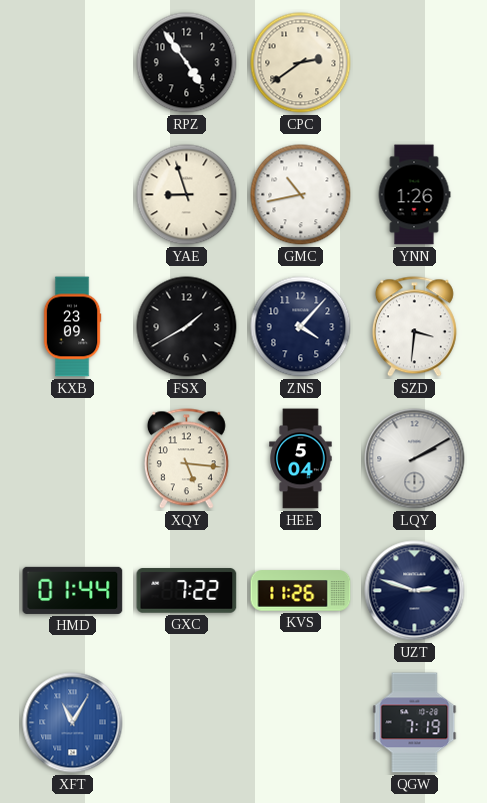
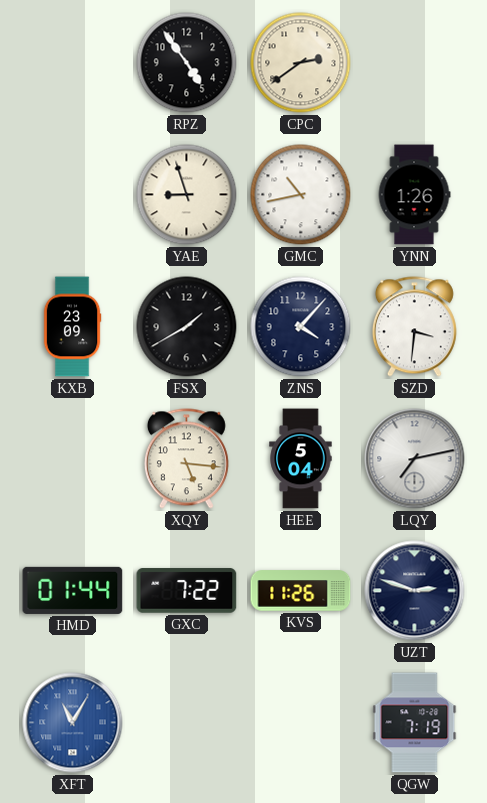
LQY: 2:10 -> 7:13
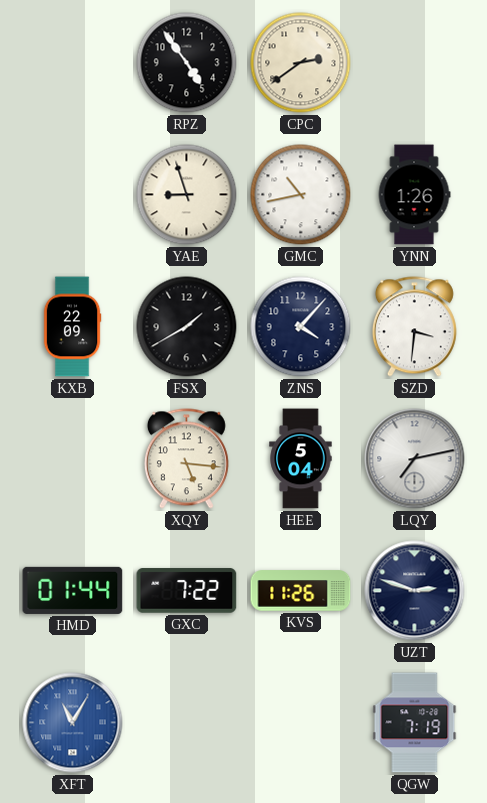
KXB: 23:09 -> 22:09
